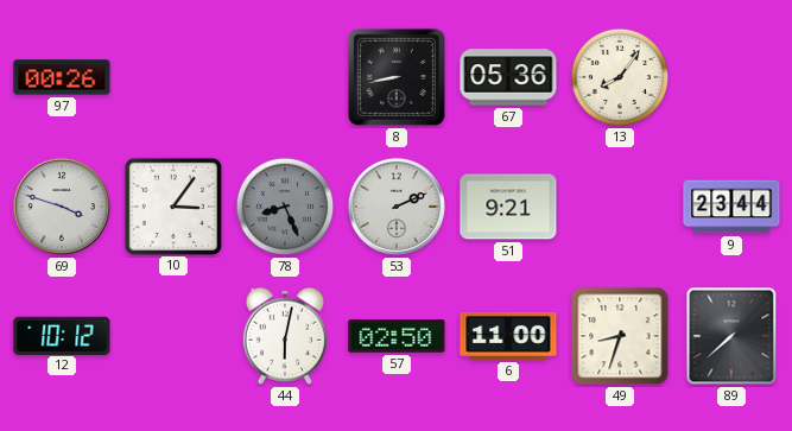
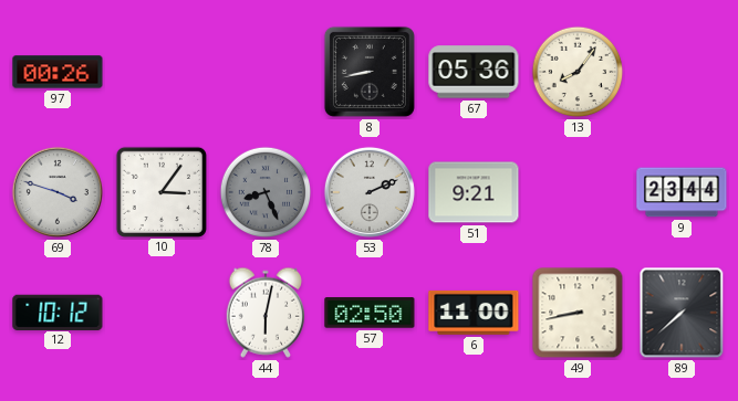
49: 8:33 -> 8:43
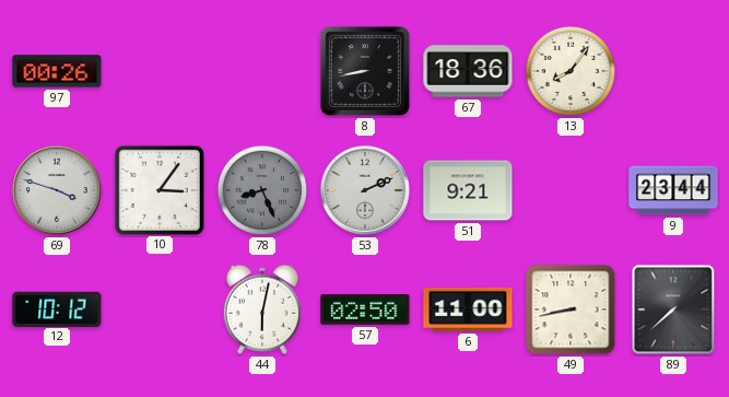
67: 05:36 -> 18:36
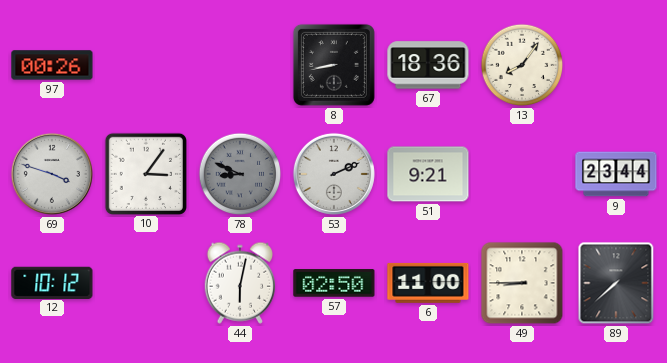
78: 8:26 -> 8:49
49: 8:43 -> 8:45
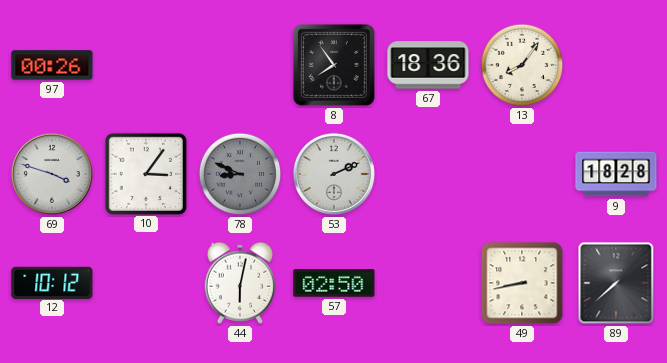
8: 8:43 -> 7:54
51: 9:21 -> none
9: 23:44 -> 18:28
6: 11:00 -> none
49: 8:45 -> 8:43
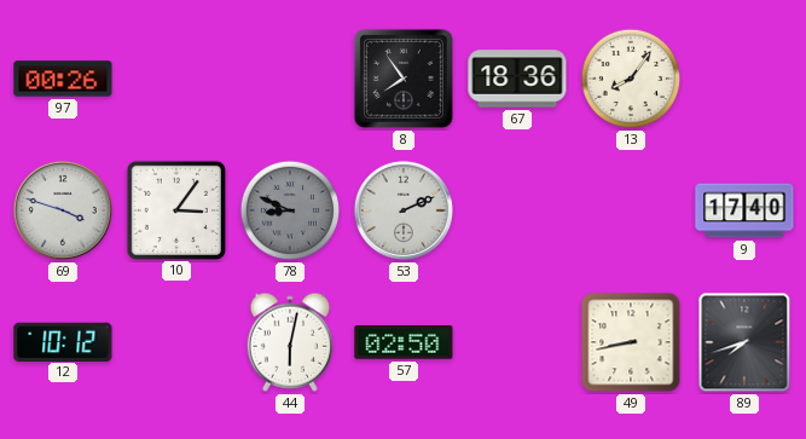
9: 18:28 -> 17:40
89: 7:38 -> 7:42
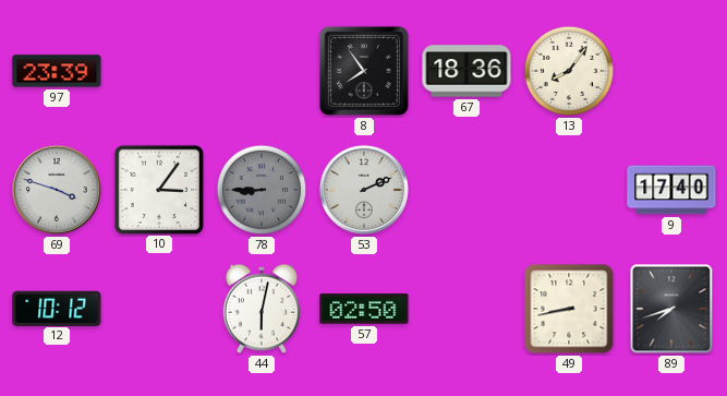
97: 00:26 -> 23:39
78: 8:49 -> 8:45
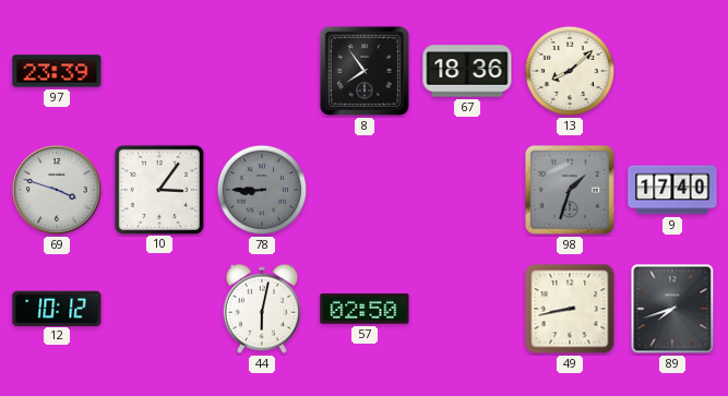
13: 8:06 -> 8:08
53: 2:11 -> none
98: none -> 1:33
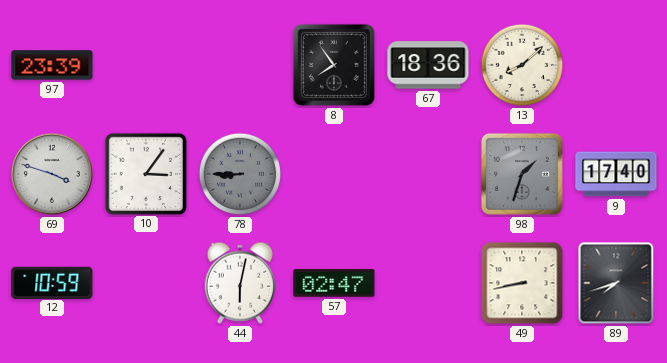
12: 10:12 -> 10:59
57: 02:50 -> 02:47
